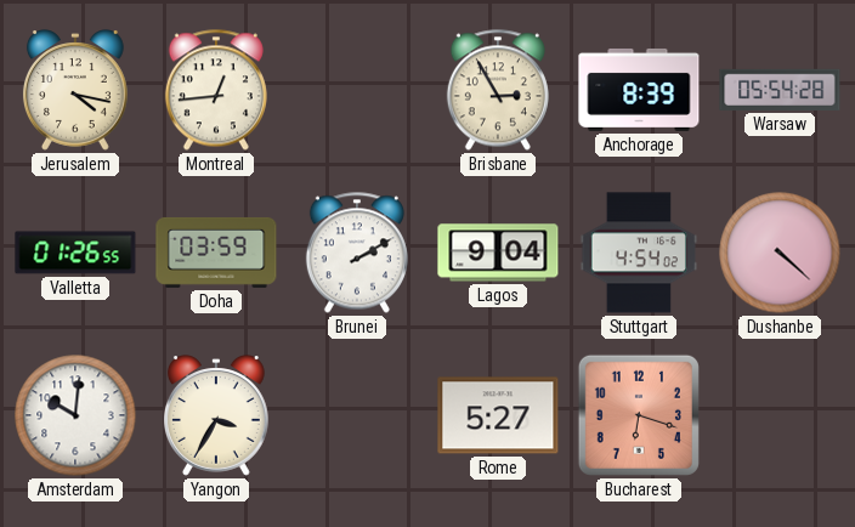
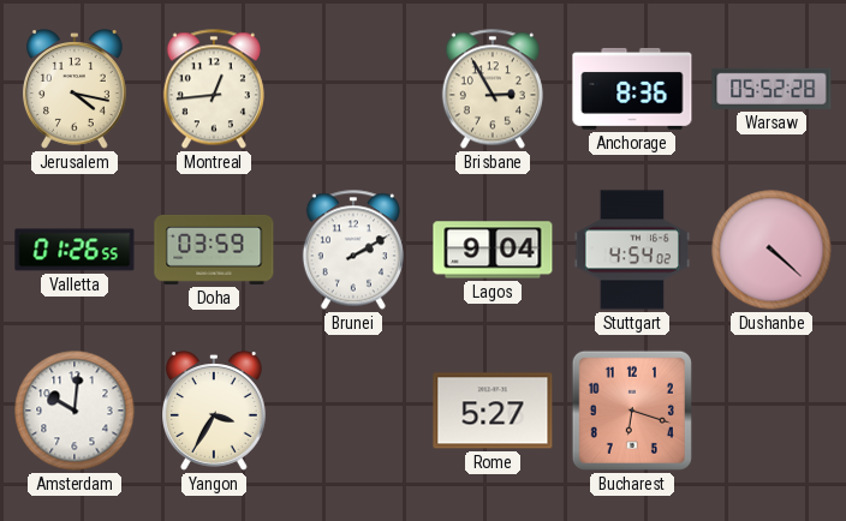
Anchorage: 8:39 -> 8:36
Warsaw: 05:54 -> 05:52
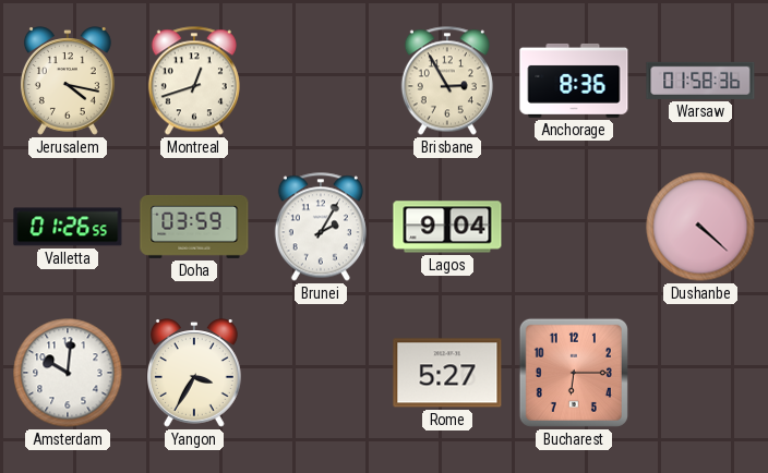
Montreal: 12:44 -> 12:42
Warsaw: 05:52 -> 01:58
Brunei: 2:10 -> 2:05
Stuttgart: 4:54 -> none
Bucharest: 6:18 -> 6:15
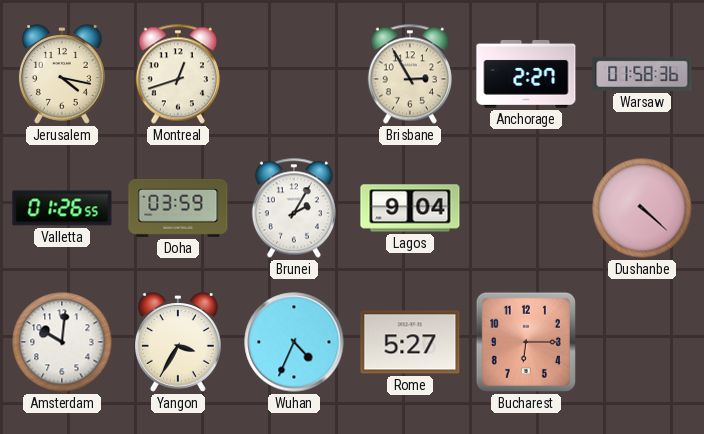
Anchorage: 8:36 -> 2:27
Wuhan: none -> 4:34
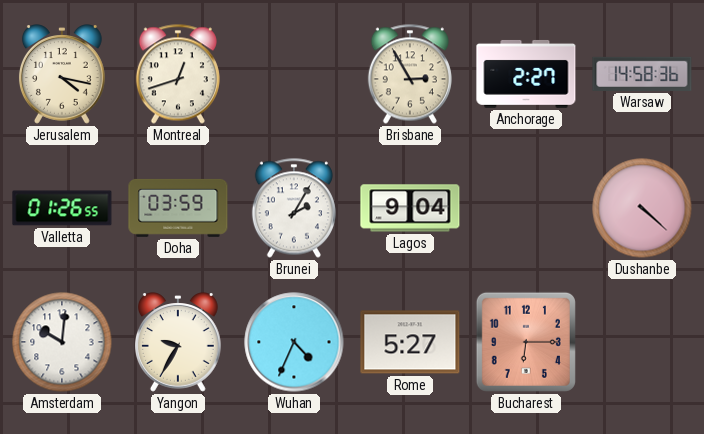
Warsaw: 01:58 -> 14:58
Yangon: 3:35 -> 9:35
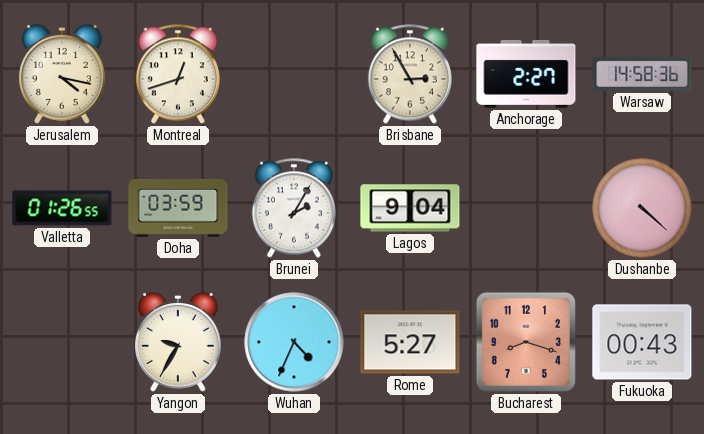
Amsterdam: 10:01 -> none
Bucharest: 6:15 -> 8:18
Fukuoka: none -> 00:43
